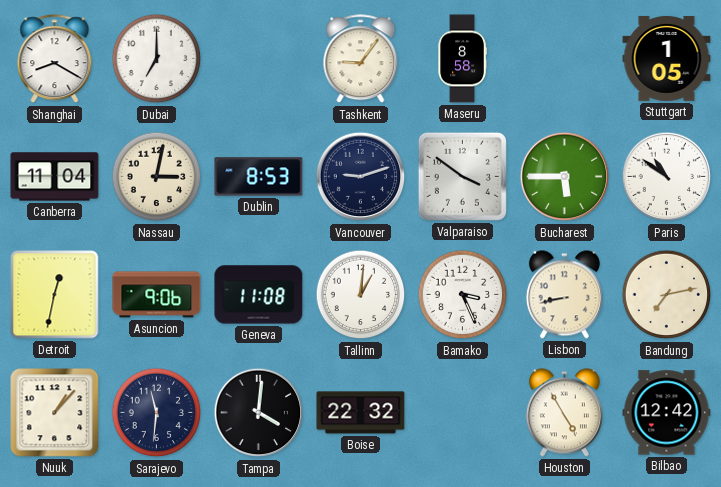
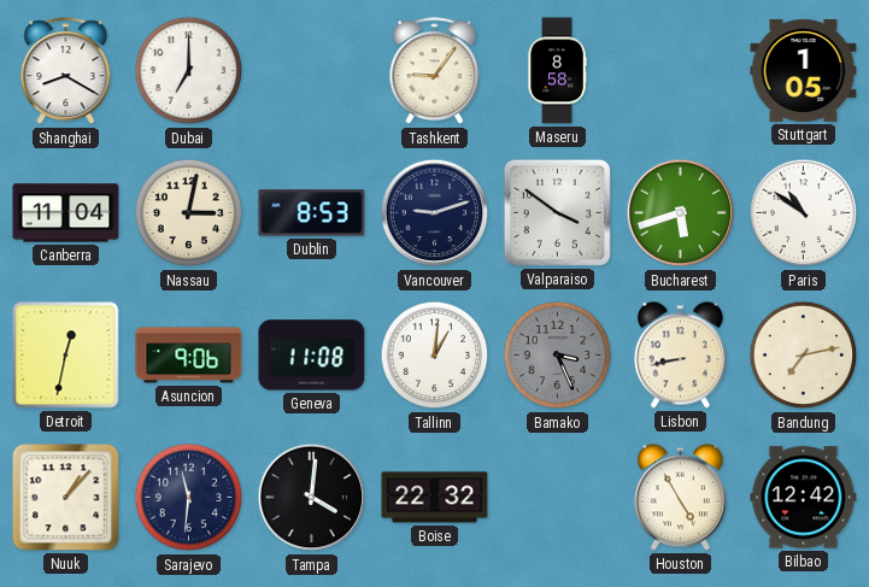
Bucharest: 5:45 -> 5:42
Bamako dial: white -> grey
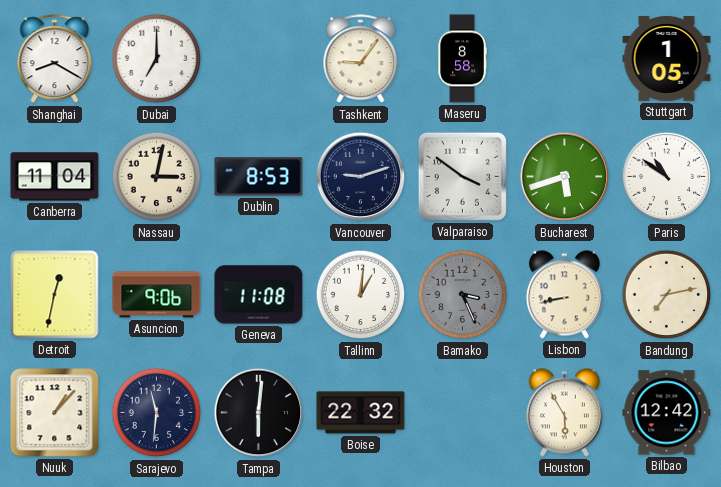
Tampa: 4:01 -> 6:01
Houston: 4:55 -> 5:55
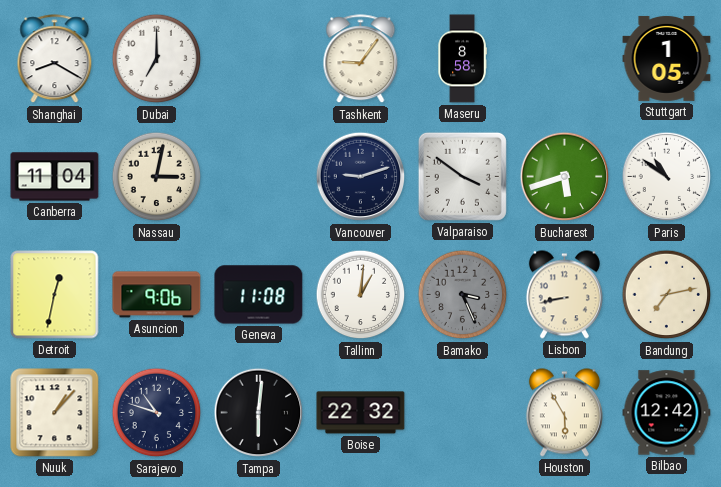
Dublin: 8:53 -> none
Sarajevo: 11:31 -> 10:48
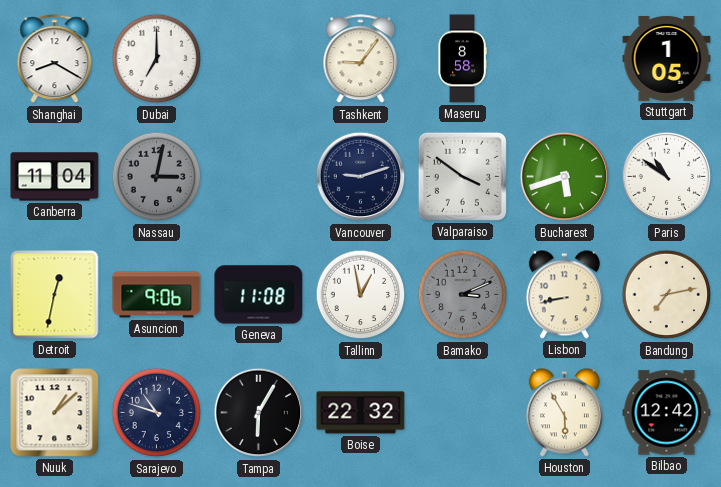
Nassau dial: cream -> grey
Tallinn: 1:01 -> 12:58
Bamako: 3:26 -> 3:11
Nuuk: 1:07 -> 1:08
Tampa: 6:01 -> 6:05
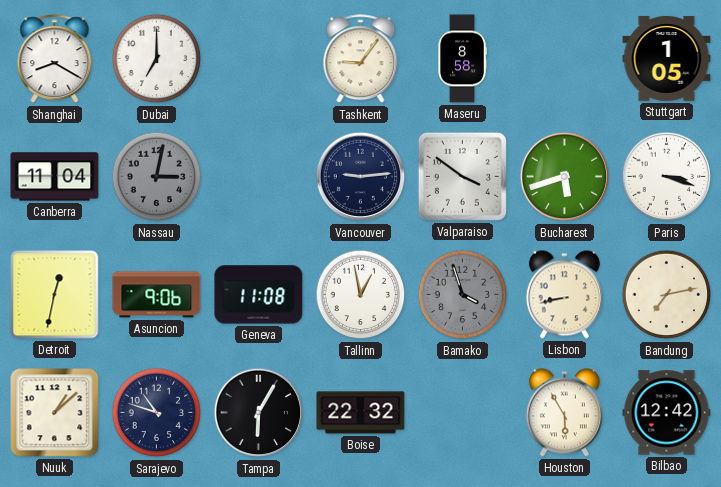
Vancouver: 9:12 -> 9:14
Paris: 10:51 -> 3:18
Bamako: 3:11 -> 3:57
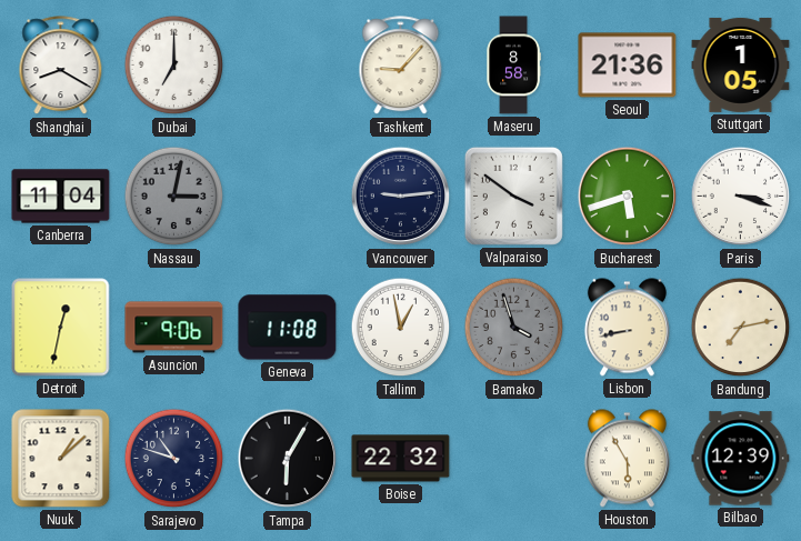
Tashkent: 9:06 -> 9:07
Seoul: none -> 21:36
Bilbao: 12:42 -> 12:39
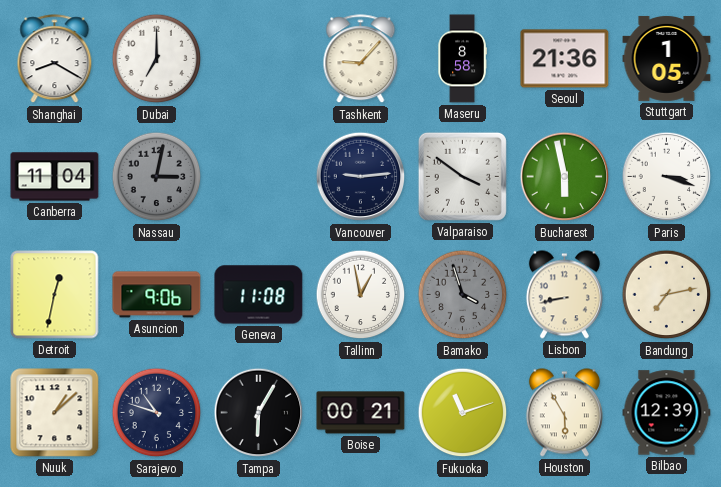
Bucharest: 5:42 -> 5:58
Boise: 22:32 -> 00:21
Fukuoka: none -> 11:12
